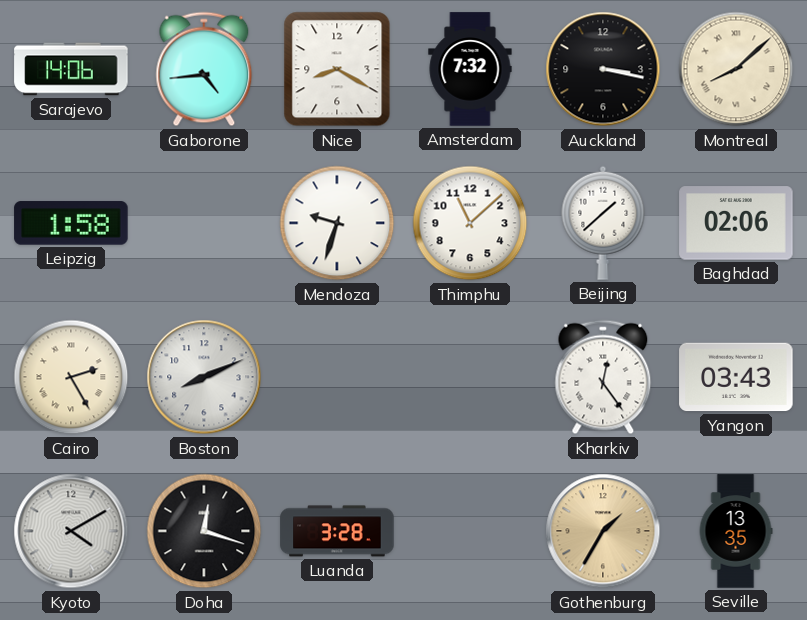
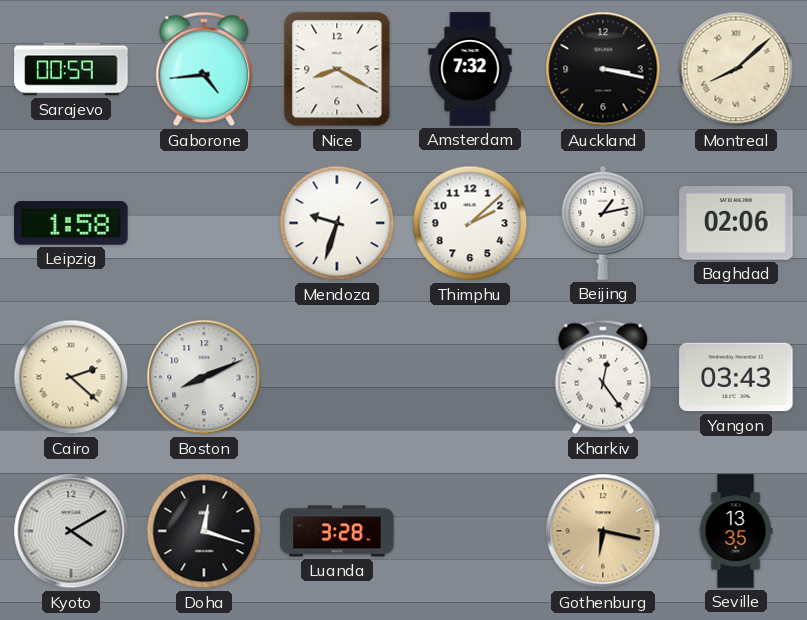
Sarajevo: 14:06 -> 00:59
Thimphu: 11:08 -> 2:08
Beijing: 1:38 -> 1:13
Cairo: 2:25 -> 2:22
Gothenburg: 1:35 -> 6:17
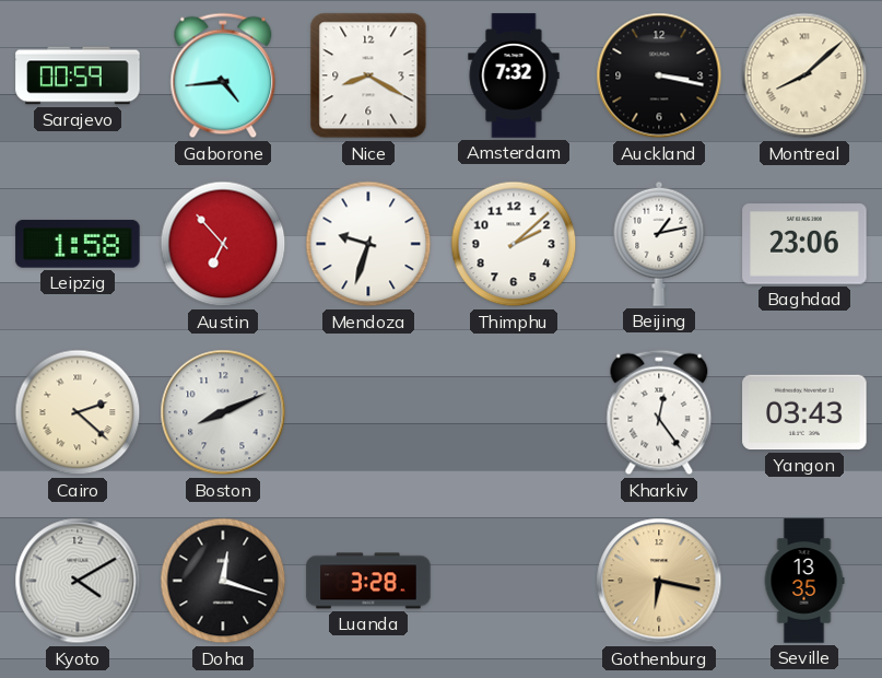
Austin: none -> 6:53
Baghdad: 02:06 -> 23:06
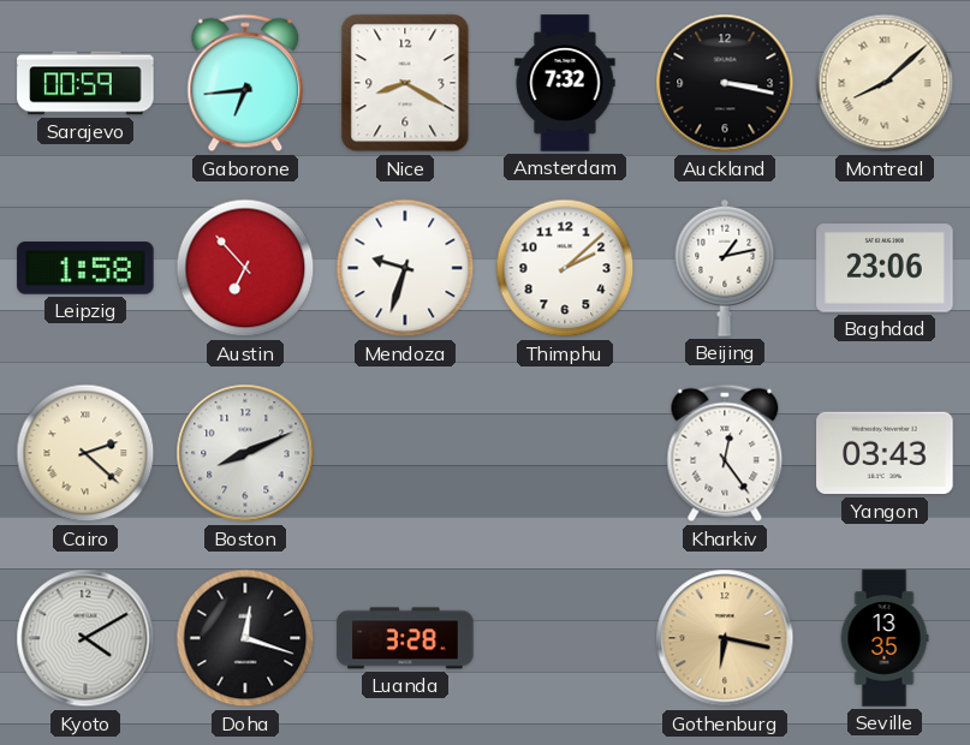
Gaborone: 4:44 -> 6:44
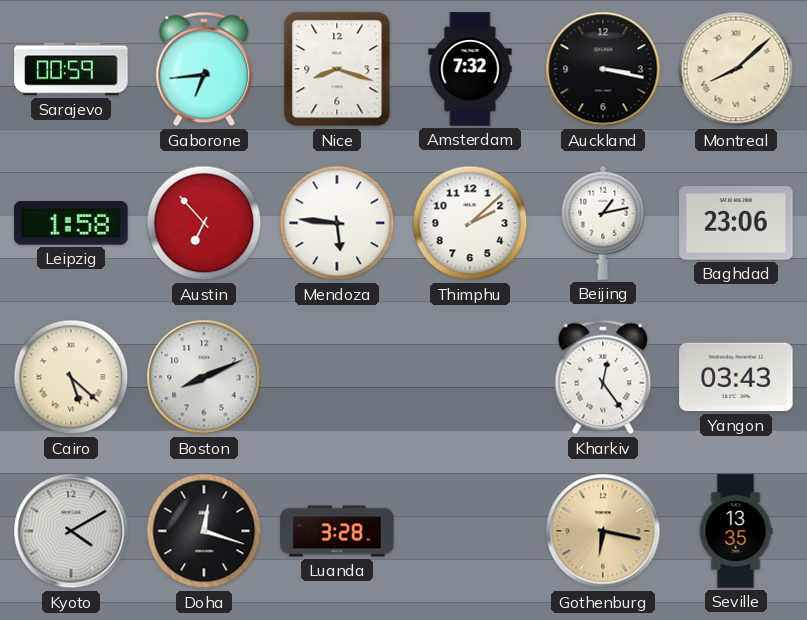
Nice: 8:20 -> 8:18
Mendoza: 9:33 -> 5:46
Cairo: 2:22 -> 5:22
